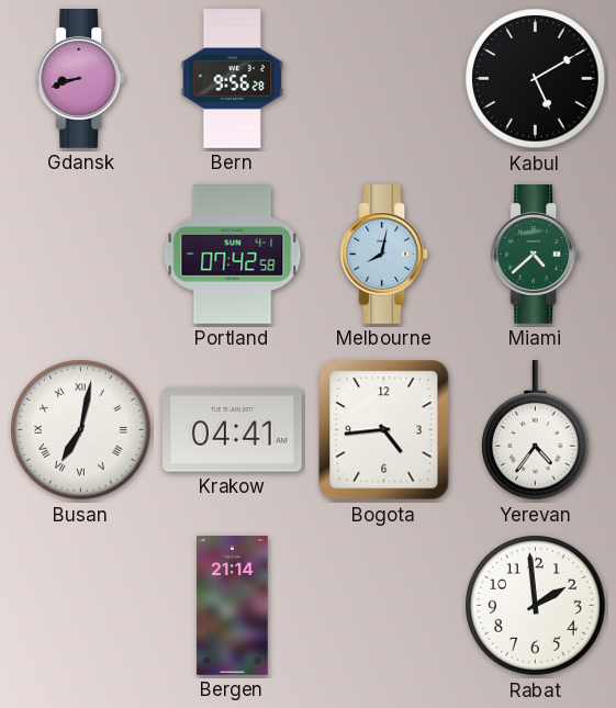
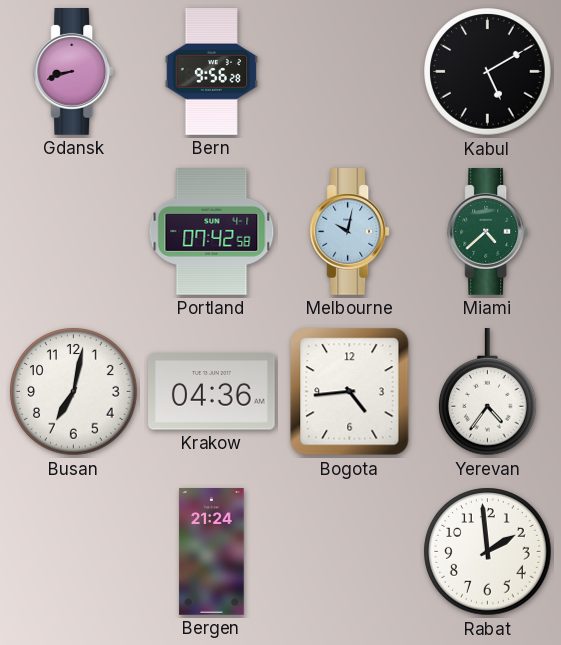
Melbourne: 8:02 -> 10:02
Busan numerals: Roman -> Arabic
Krakow: 04:41 -> 04:36
Bergen: 21:14 -> 21:24
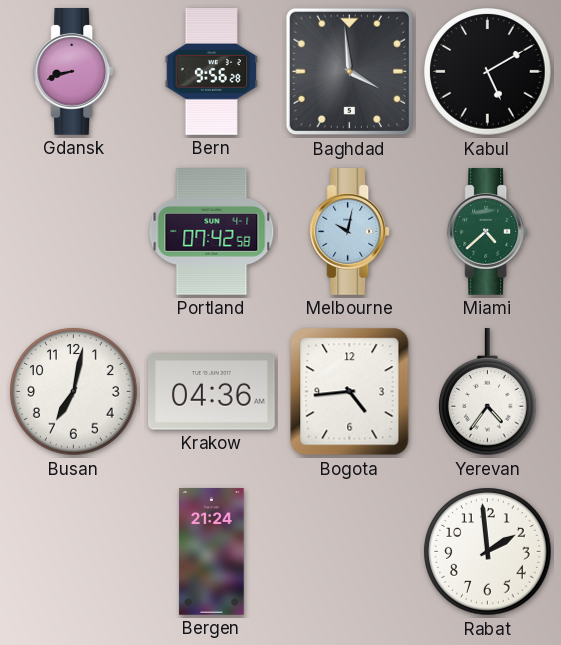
Baghdad: none -> 3:59
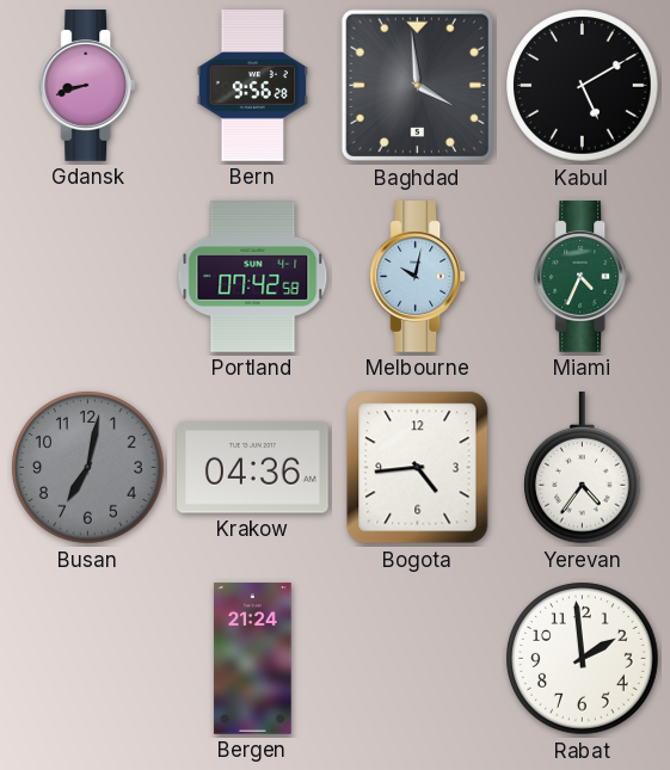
Miami: 4:38 -> 4:34
Busan dial: white -> grey
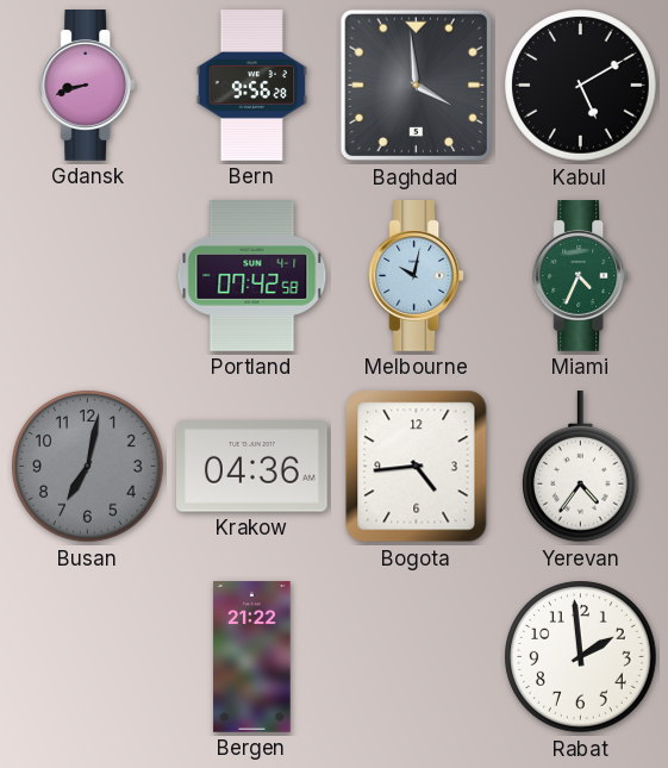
Bergen: 21:24 -> 21:22
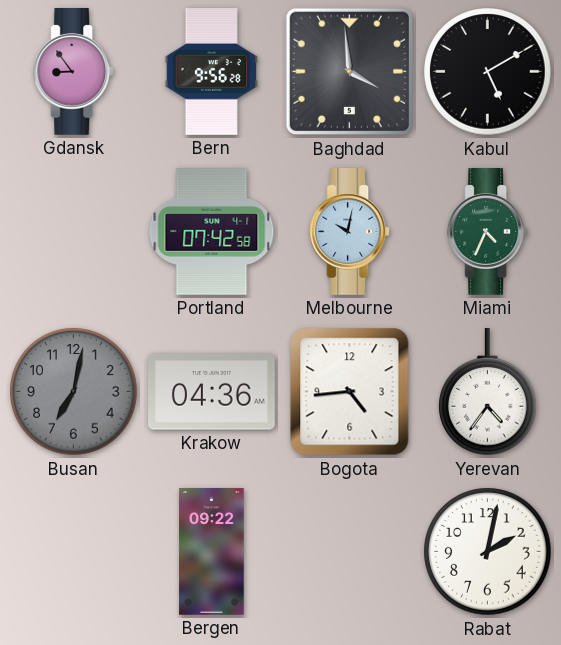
Gdansk: 8:42 -> 8:54
Bergen: 21:22 -> 09:22
Rabat: 1:59 -> 2:02
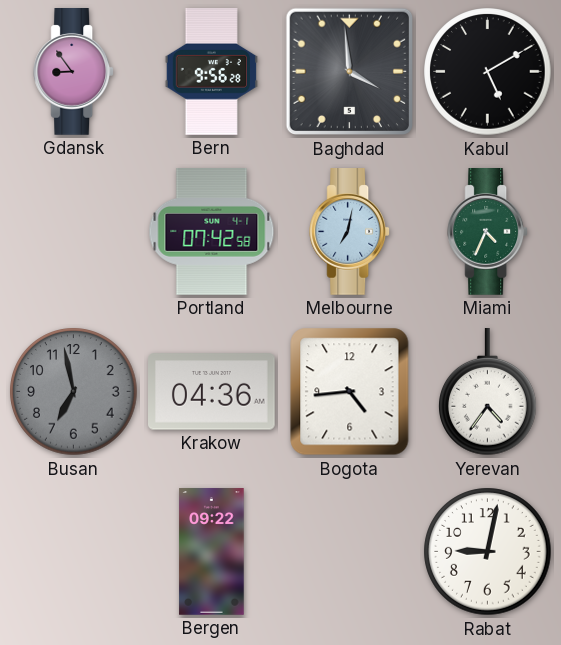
Melbourne: 10:02 -> 7:02
Busan: 7:02 -> 6:58
Rabat: 2:02 -> 9:02
